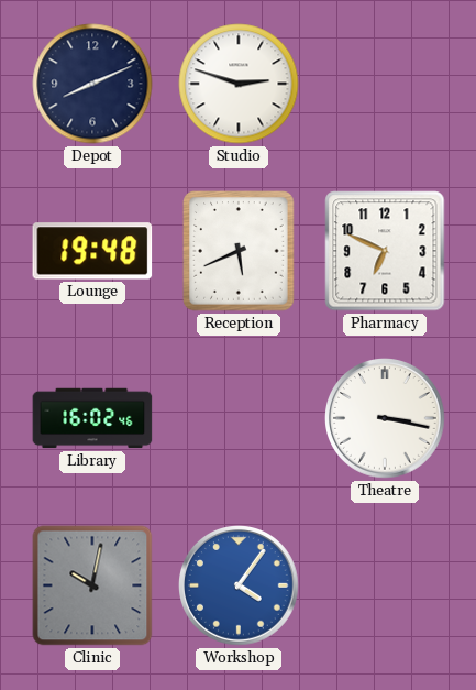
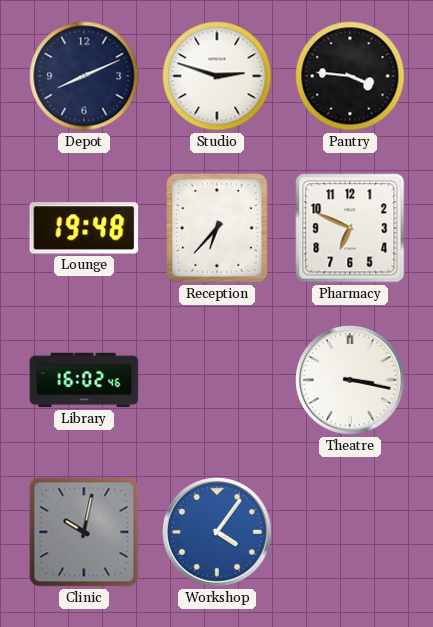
Pantry: none -> 3:46
Reception: 5:41 -> 6:37
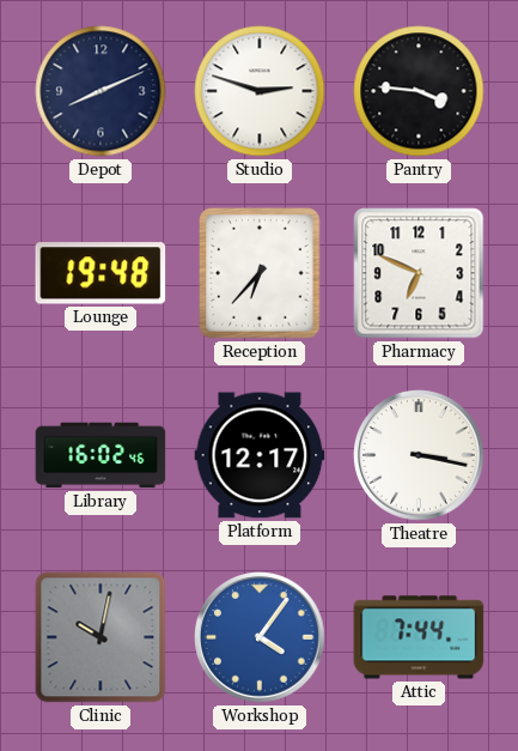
Platform: none -> 12:17
Attic: none -> 7:44
